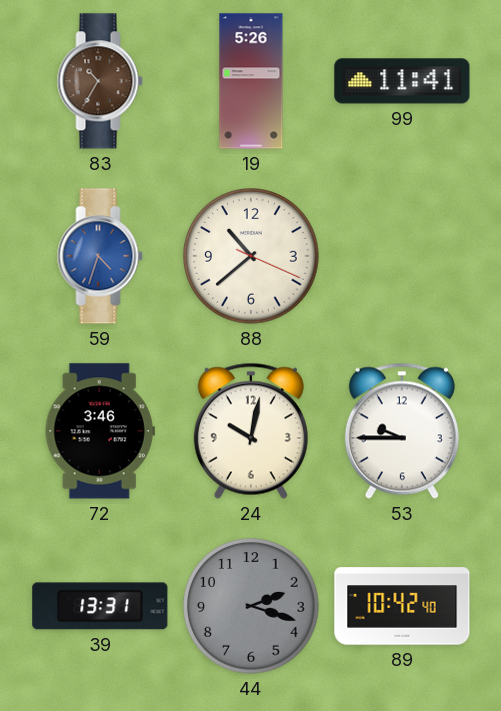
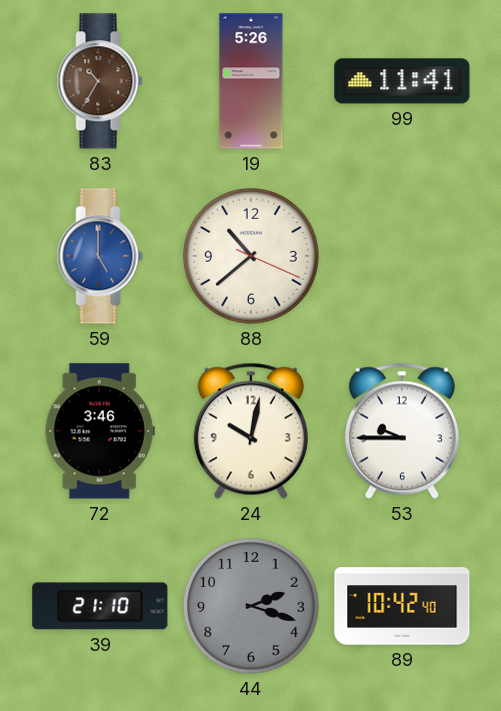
59: 4:33 -> 5:00
39: 13:31 -> 21:10
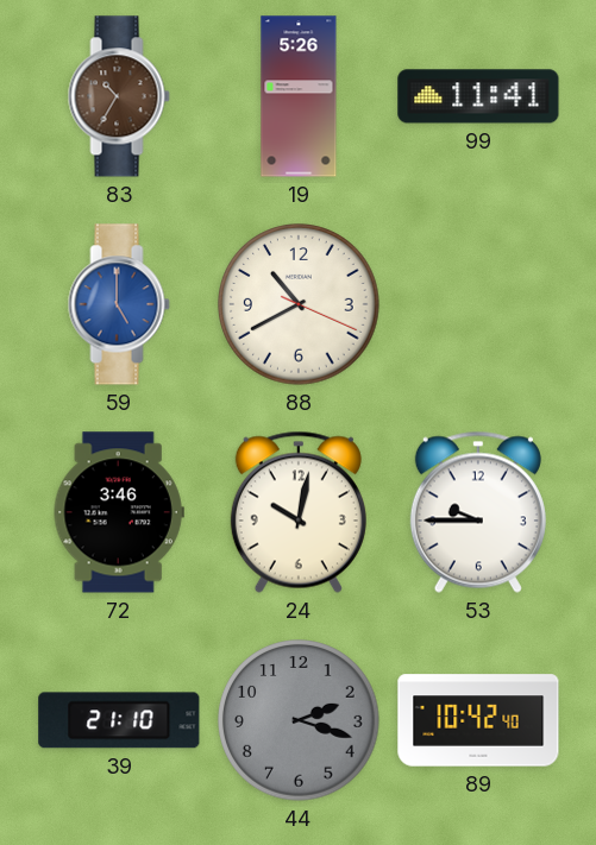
88: 10:38 -> 10:40
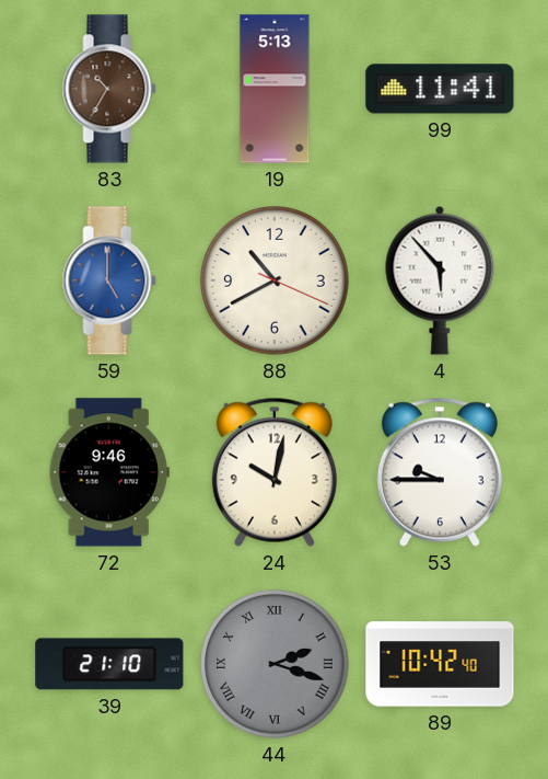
19: 5:26 -> 5:13
4: none -> 5:53
72: 3:46 -> 9:46
44 numerals: Arabic -> Roman
